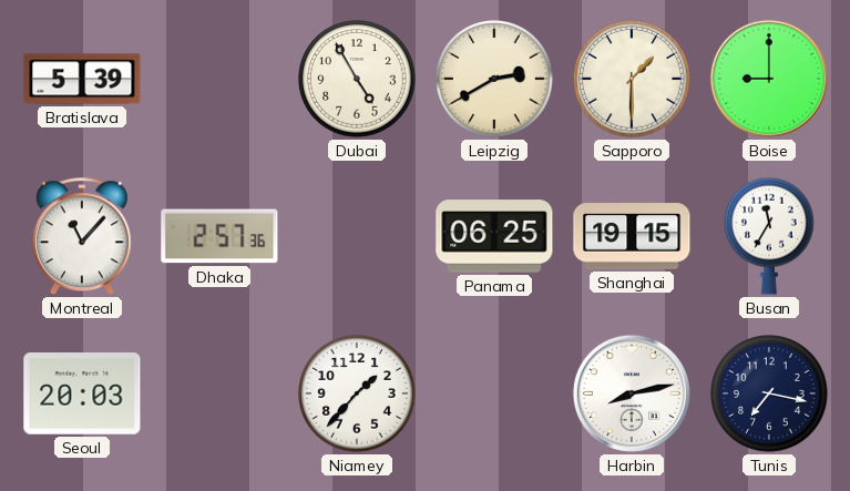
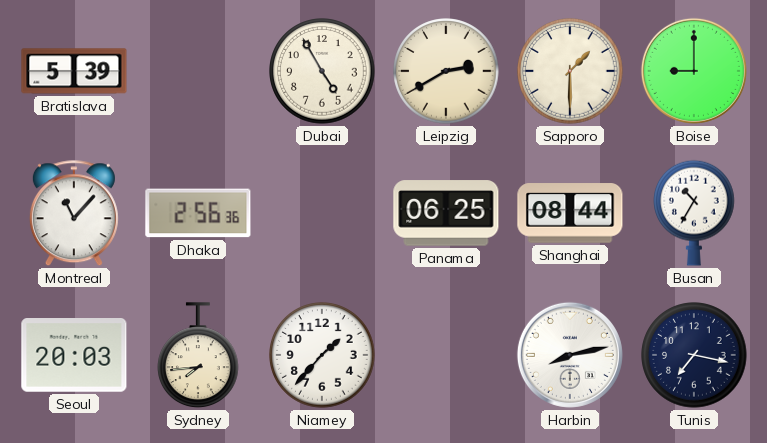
Dhaka: 2:57 -> 2:56
Shanghai: 19:15 -> 08:44
Busan: 11:35 -> 10:35
Sydney: none -> 7:44
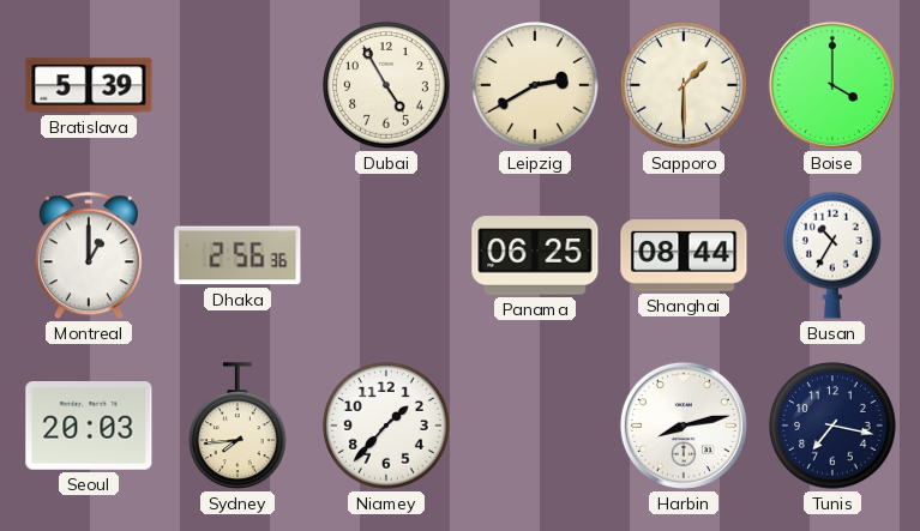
Boise: 9:00 -> 4:00
Montreal: 11:07 -> 1:00
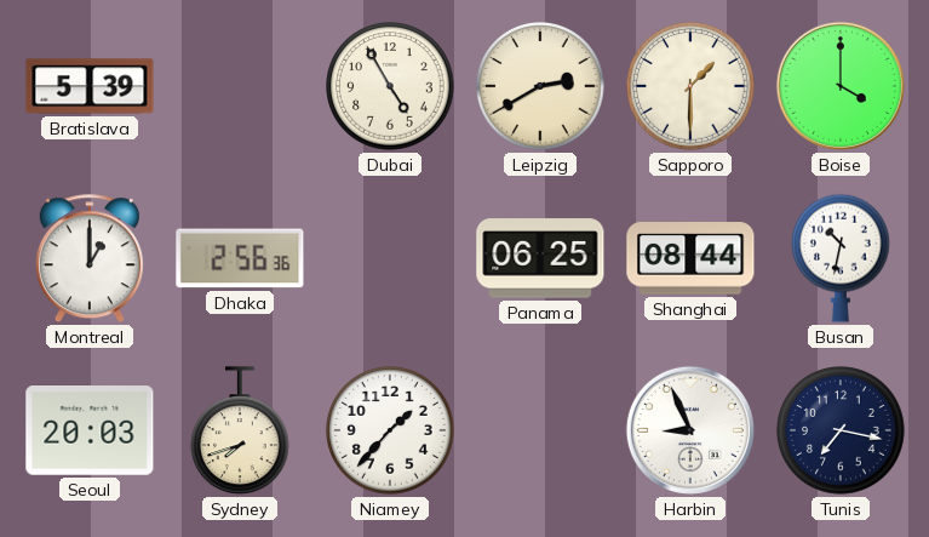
Busan: 10:35 -> 10:32
Sydney: 7:44 -> 7:42
Harbin: 8:13 -> 8:56
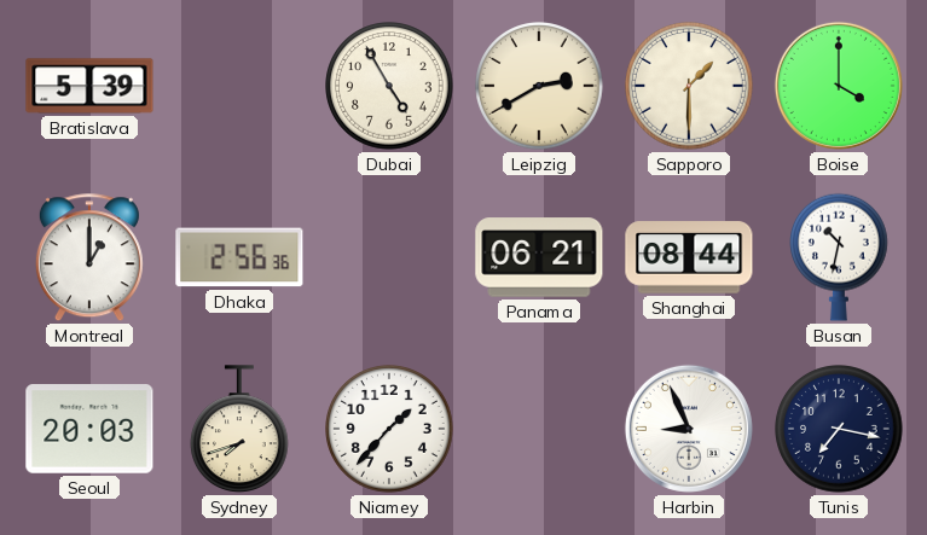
Panama: 06:25 -> 06:21
